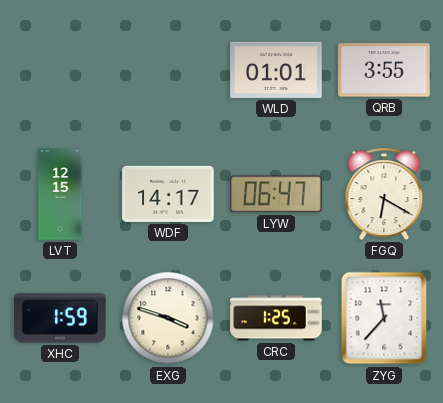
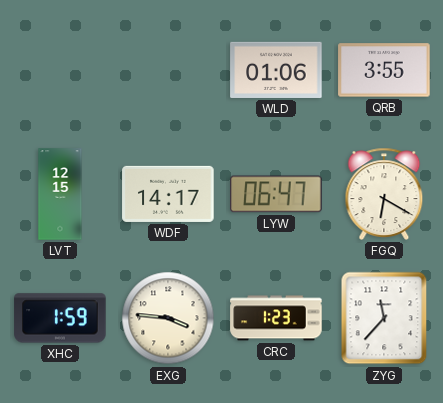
WLD: 01:01 -> 01:06
EXG: 3:48 -> 3:46
CRC: 1:25 -> 1:23
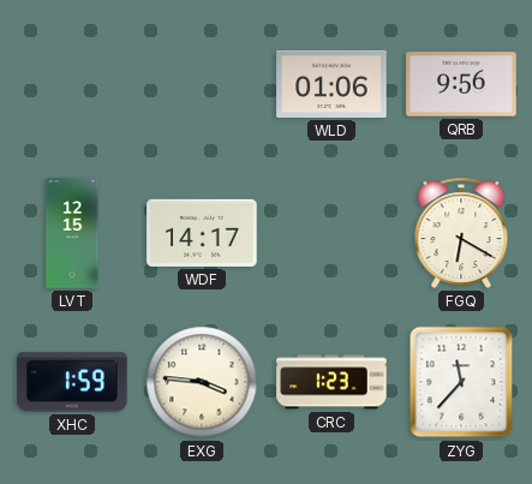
QRB: 3:55 -> 9:56
LYW: 06:47 -> none
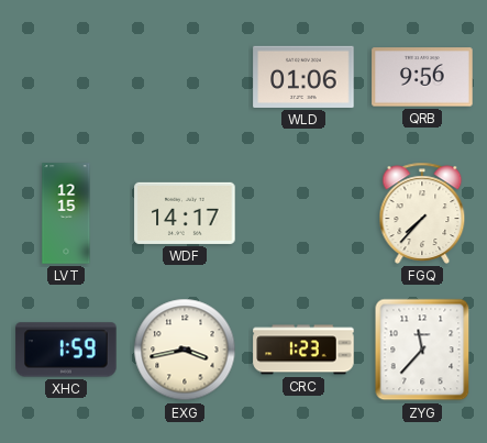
FGQ: 6:20 -> 7:37
EXG: 3:46 -> 3:43
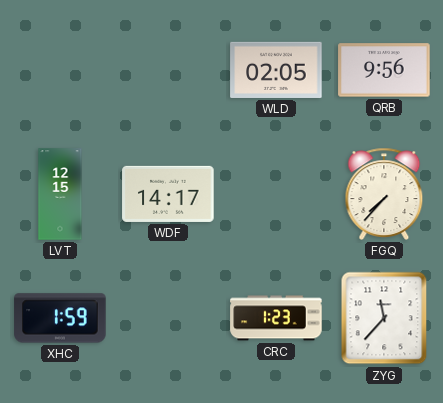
WLD: 01:06 -> 02:05
EXG: 3:43 -> none
